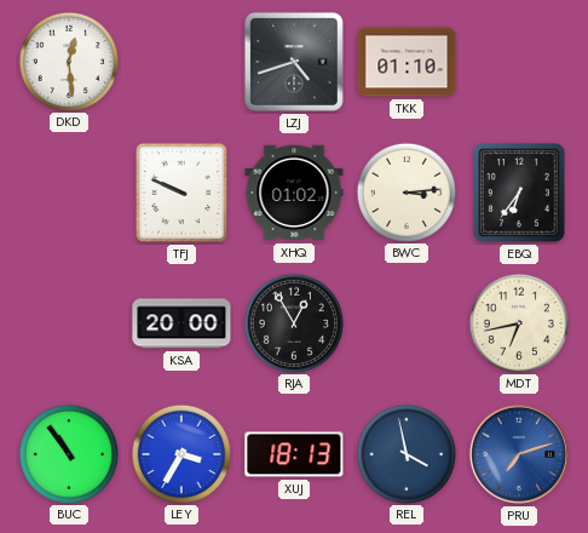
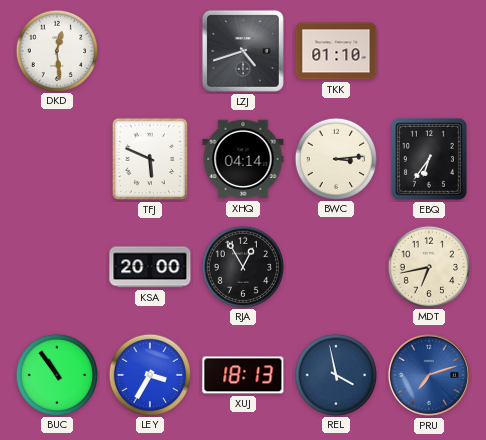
TFJ: 9:49 -> 5:49
XHQ: 01:02 -> 04:14
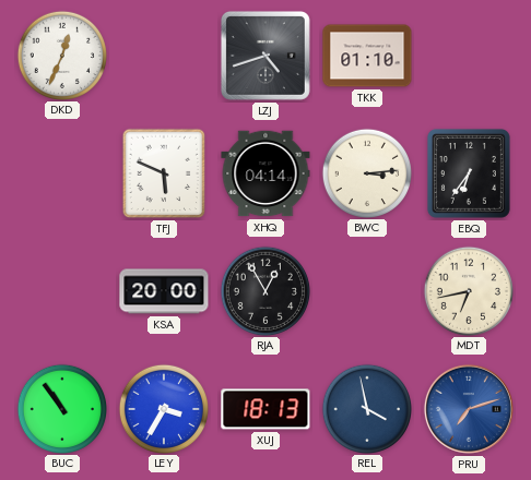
DKD: 12:29 -> 12:34
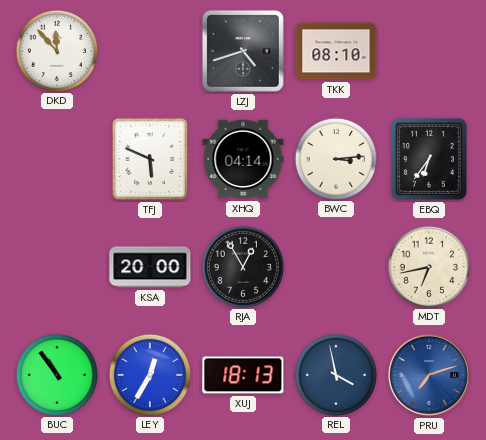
DKD: 12:34 -> 11:53
TKK: 01:10 -> 08:10
LEY: 3:35 -> 12:35
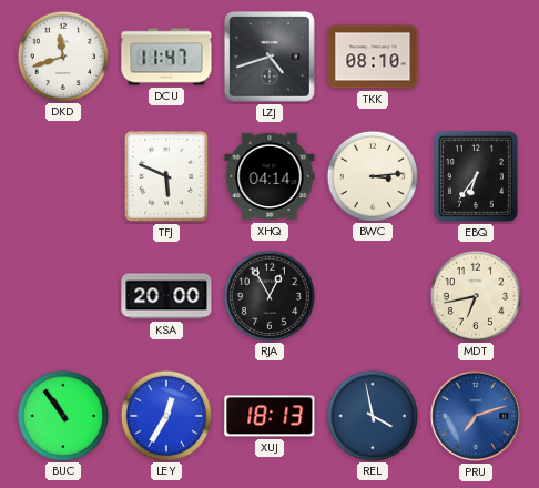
DKD: 11:53 -> 11:42
DCU: none -> 11:47
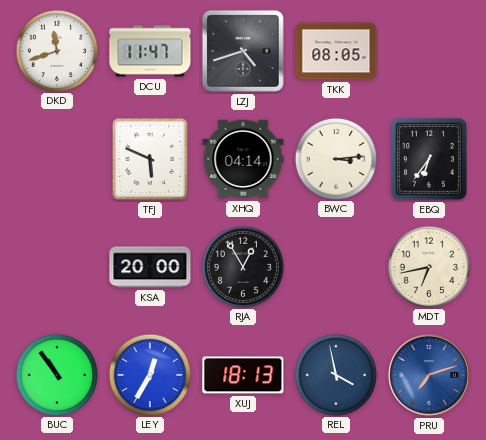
TKK: 08:10 -> 08:05
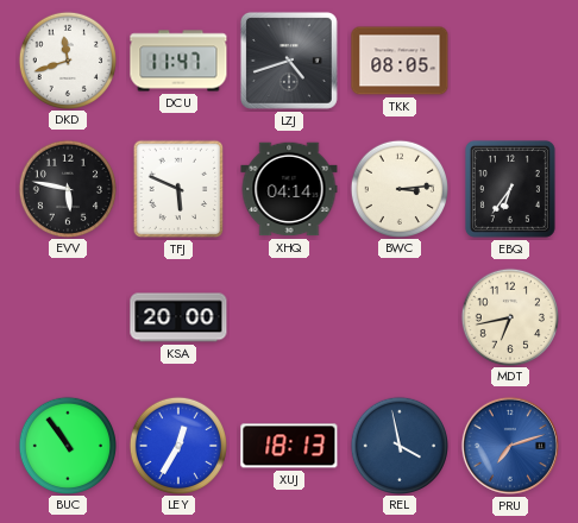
EVV: none -> 5:47
RJA: 12:55 -> none
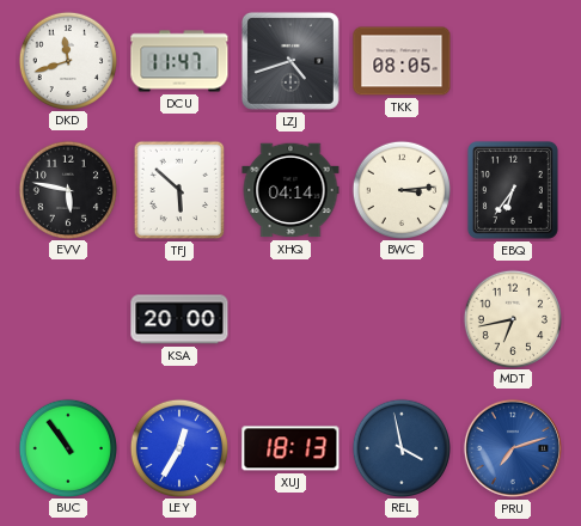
TFJ: 5:49 -> 5:52
